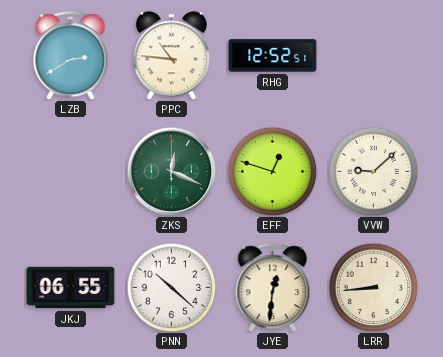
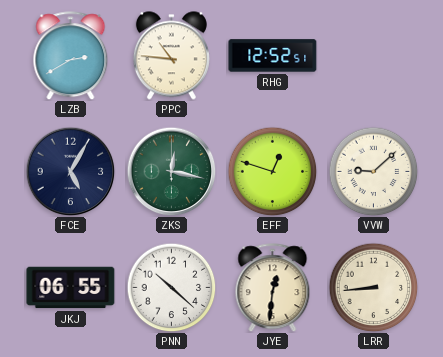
FCE: none -> 5:05
ZKS: 12:19 -> 12:17
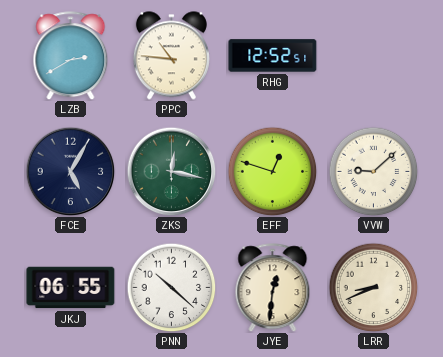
LRR: 8:44 -> 8:41
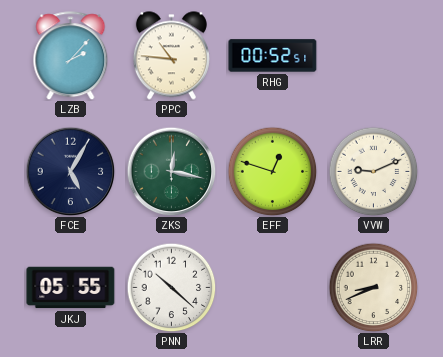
LZB: 2:40 -> 2:07
RHG: 12:52 -> 00:52
VVW: 9:08 -> 9:11
JKJ: 06:55 -> 05:55
JYE: 12:31 -> none
